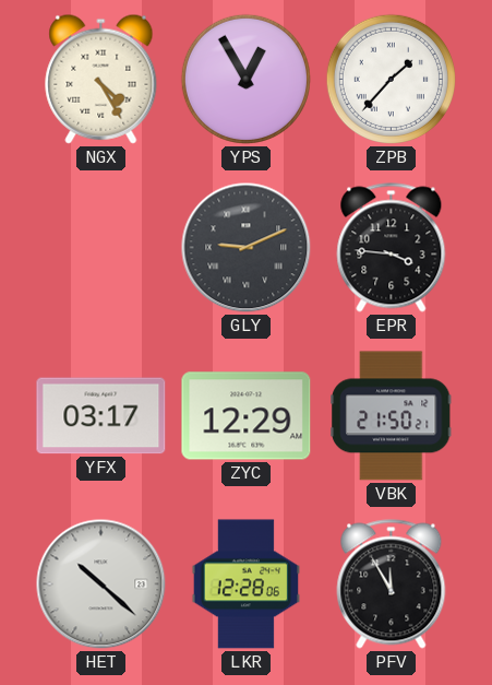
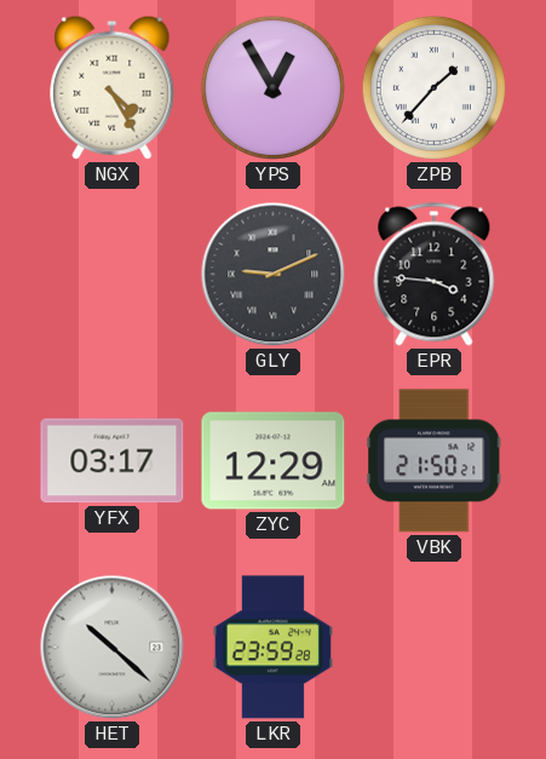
LKR: 12:28 -> 23:59
PFV: 11:55 -> none
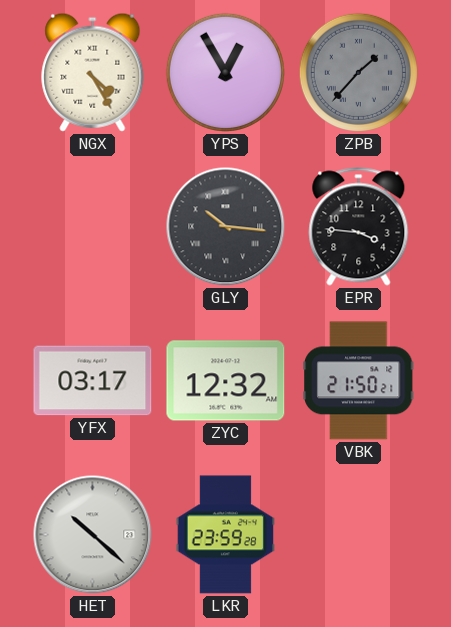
ZPB dial: white -> grey
GLY: 9:11 -> 10:16
ZYC: 12:29 -> 12:32
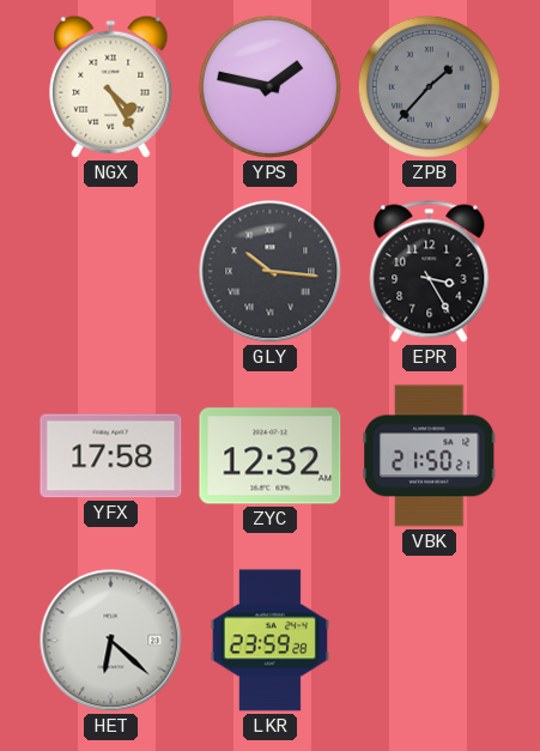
YPS: 12:55 -> 1:47
EPR: 3:46 -> 3:25
YFX: 03:17 -> 17:58
HET: 10:22 -> 6:22
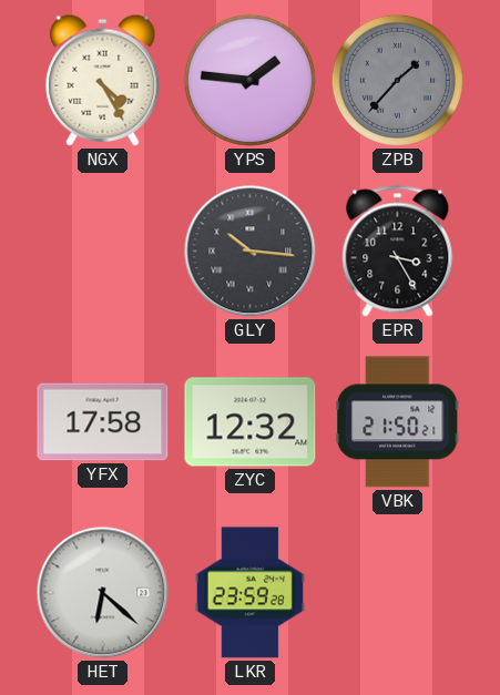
YPS: 1:47 -> 1:46
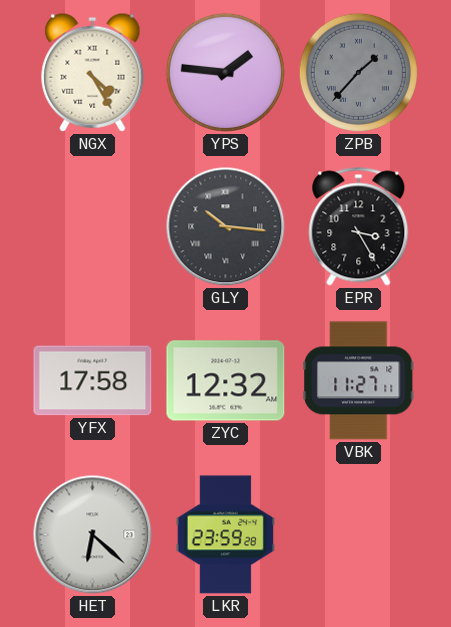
VBK: 21:50 -> 11:27
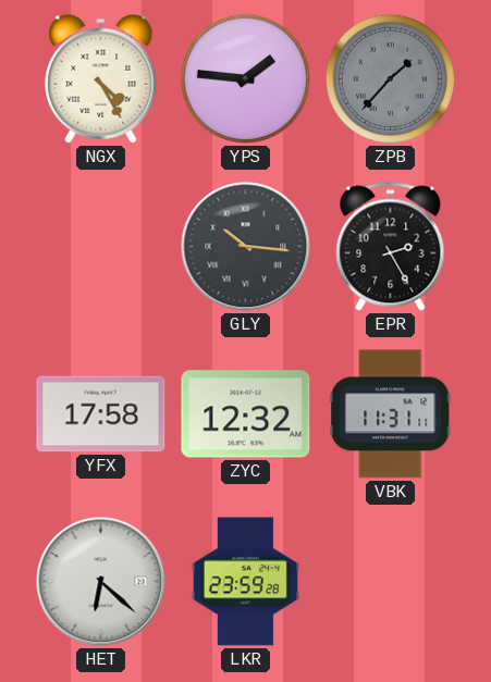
EPR: 3:25 -> 2:25
VBK: 11:27 -> 11:31
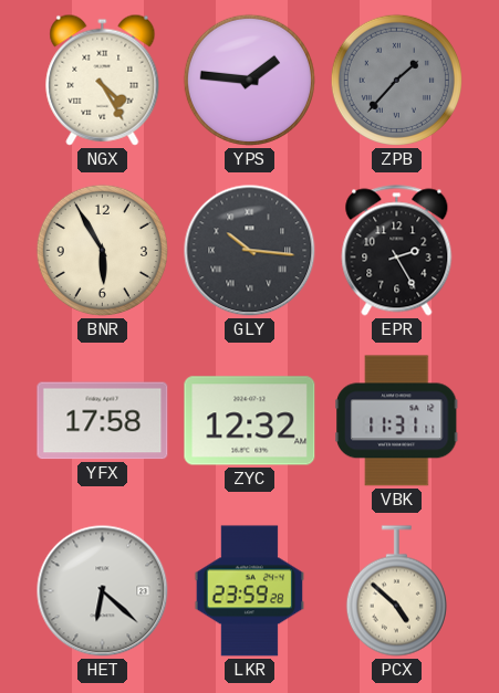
BNR: none -> 5:55
PCX: none -> 4:52
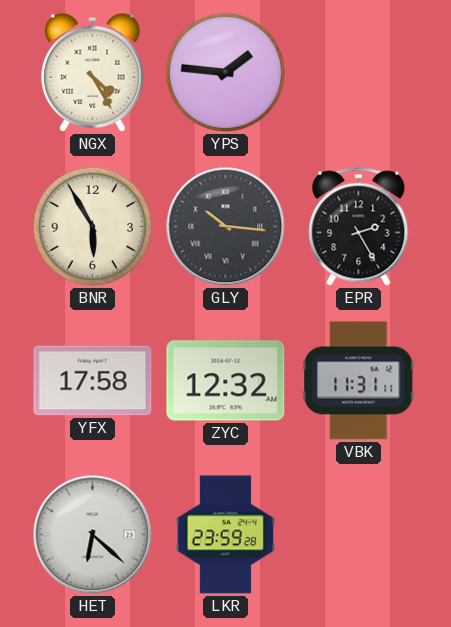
ZPB: 1:37 -> none
PCX: 4:52 -> none
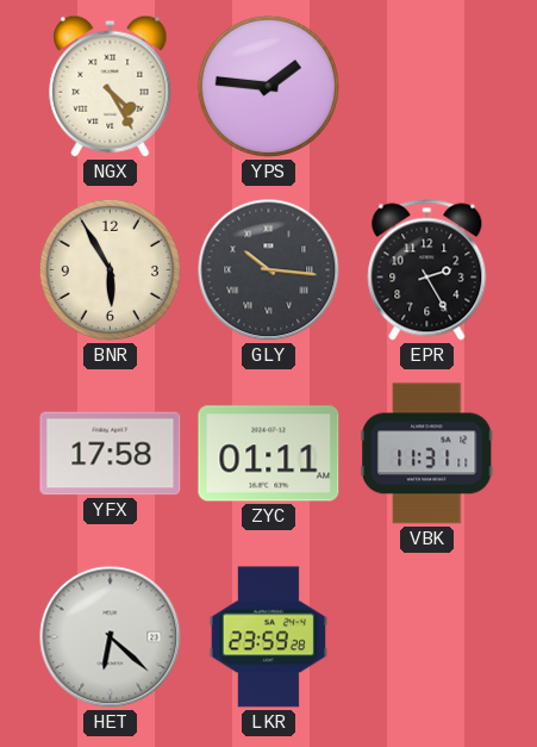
ZYC: 12:32 -> 01:11
